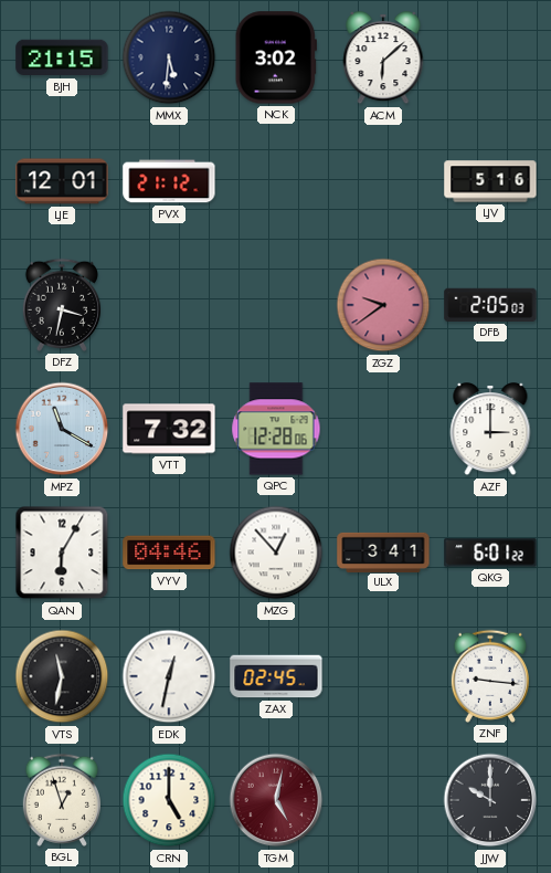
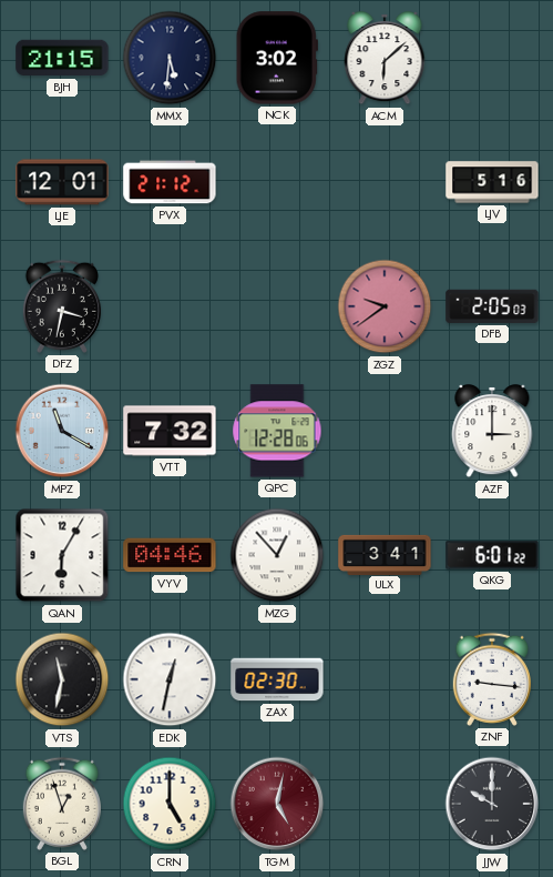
ZAX: 02:45 -> 02:30
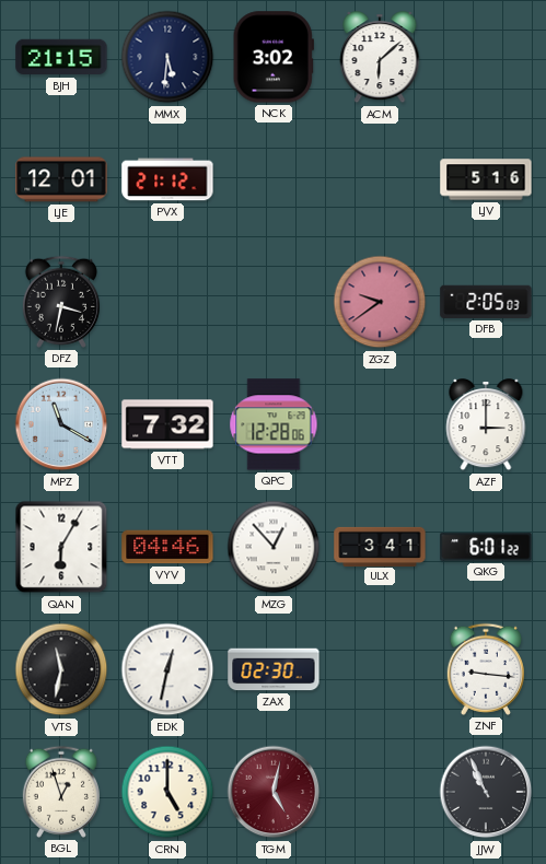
JJW: 10:00 -> 10:56
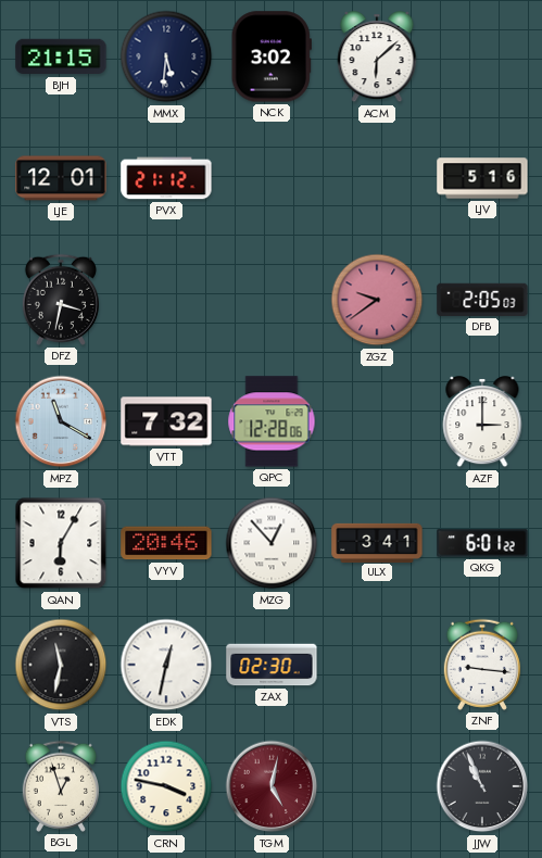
VYV: 04:46 -> 20:46
CRN: 5:00 -> 3:47
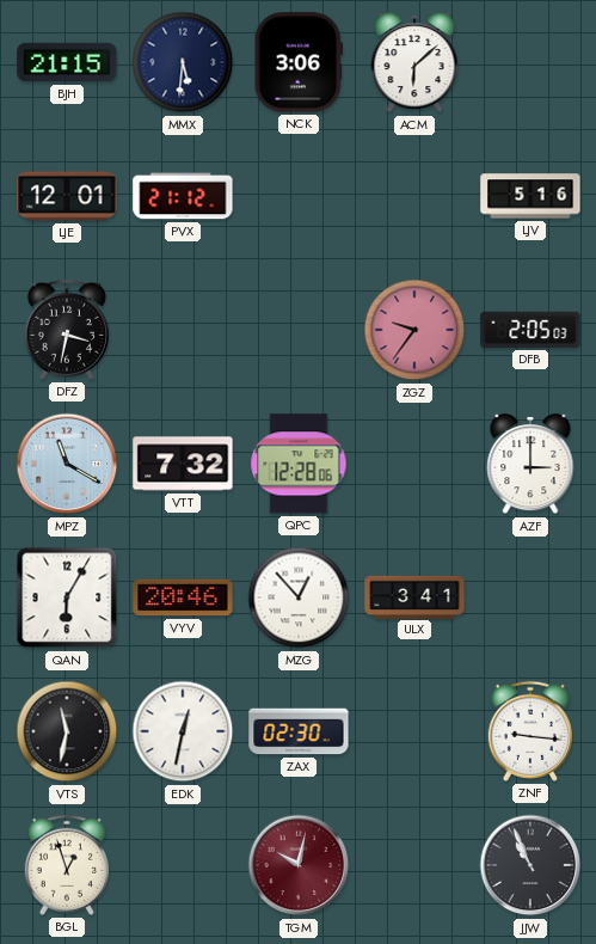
NCK: 3:02 -> 3:06
ZGZ: 9:39 -> 9:36
QKG: 6:01 -> none
CRN: 3:47 -> none
TGM: 5:02 -> 10:02
